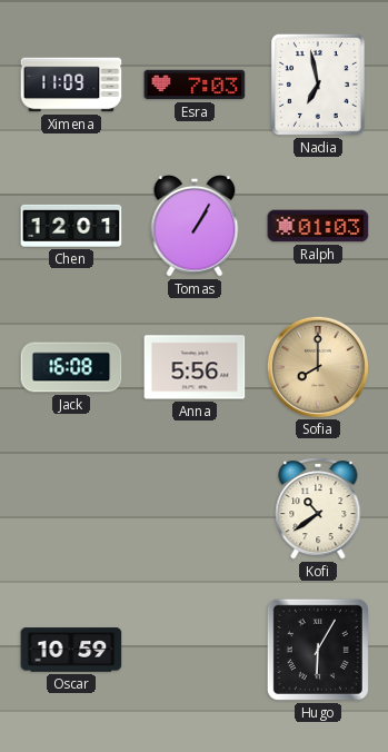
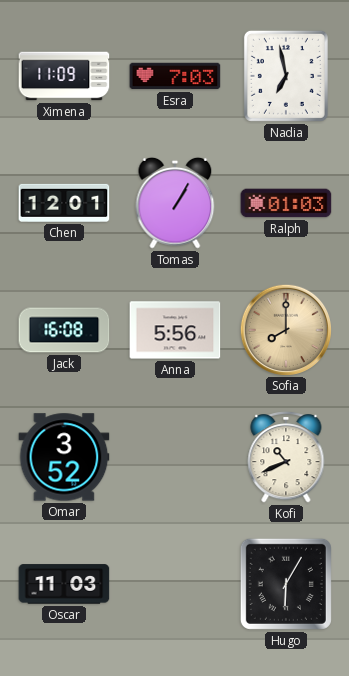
Omar: none -> 3:52
Kofi: 10:39 -> 10:41
Oscar: 10:59 -> 11:03
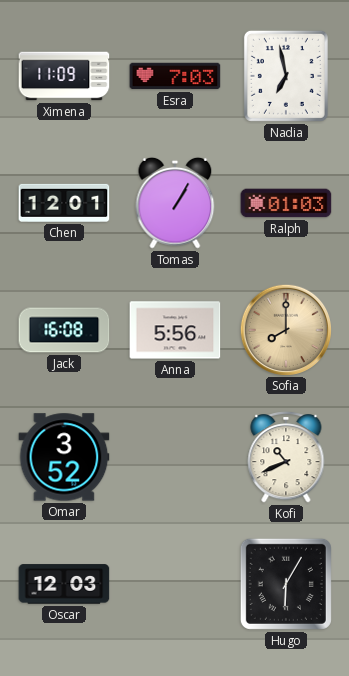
Oscar: 11:03 -> 12:03
